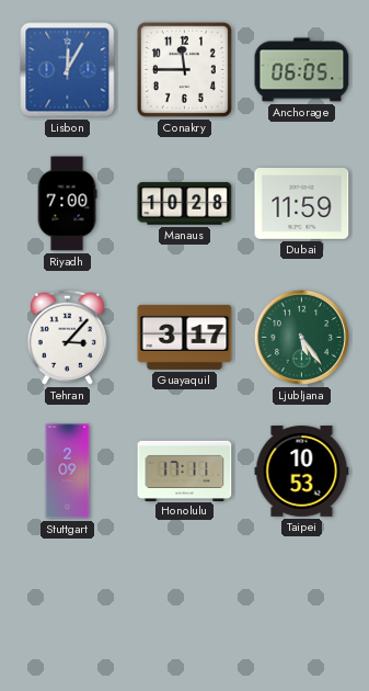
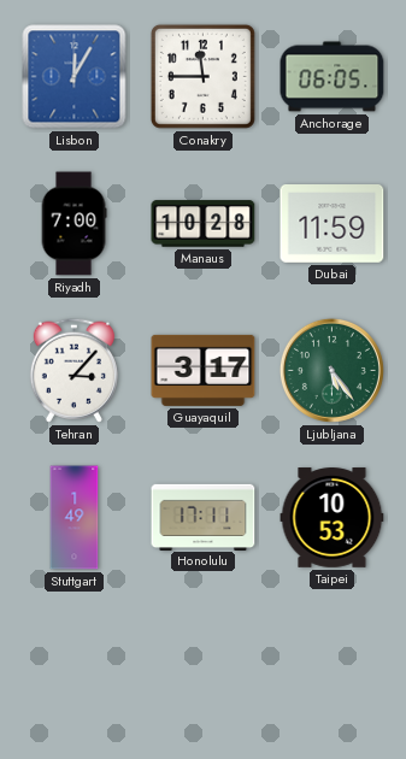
Stuttgart: 2:09 -> 1:49
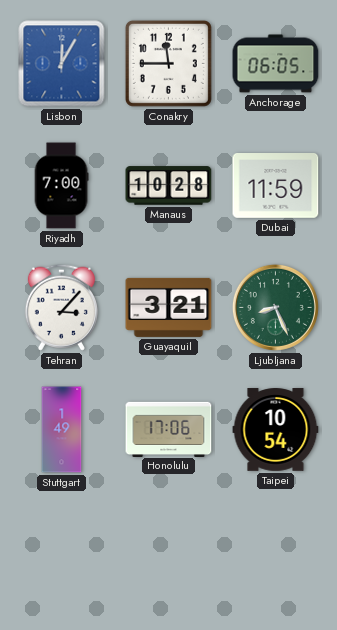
Guayaquil: 3:17 -> 3:21
Ljubljana: 5:24 -> 8:26
Honolulu: 17:11 -> 17:06
Taipei: 10:53 -> 10:54
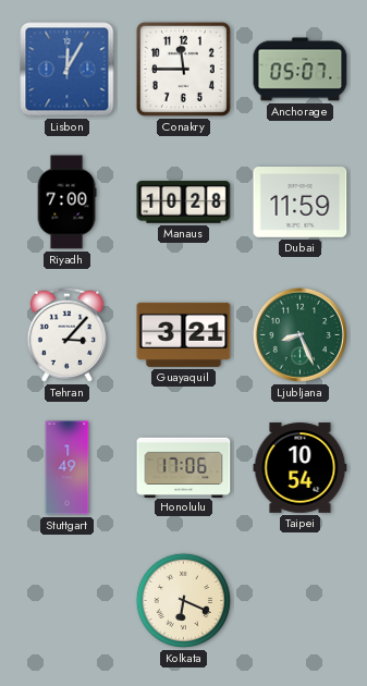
Anchorage: 06:05 -> 05:07
Kolkata: none -> 6:19
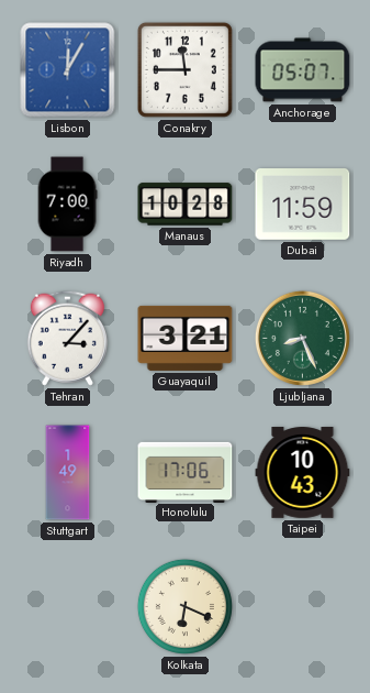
Taipei: 10:54 -> 10:43
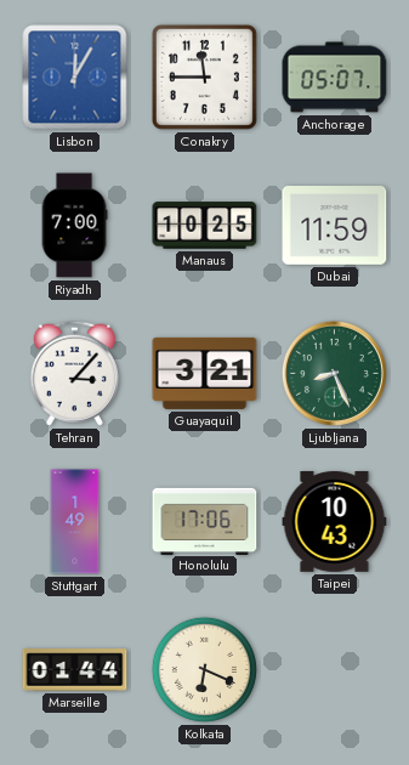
Manaus: 10:28 -> 10:25
Marseille: none -> 01:44
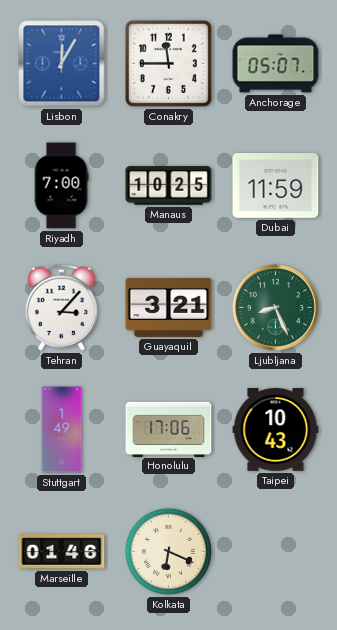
Marseille: 01:44 -> 01:46
